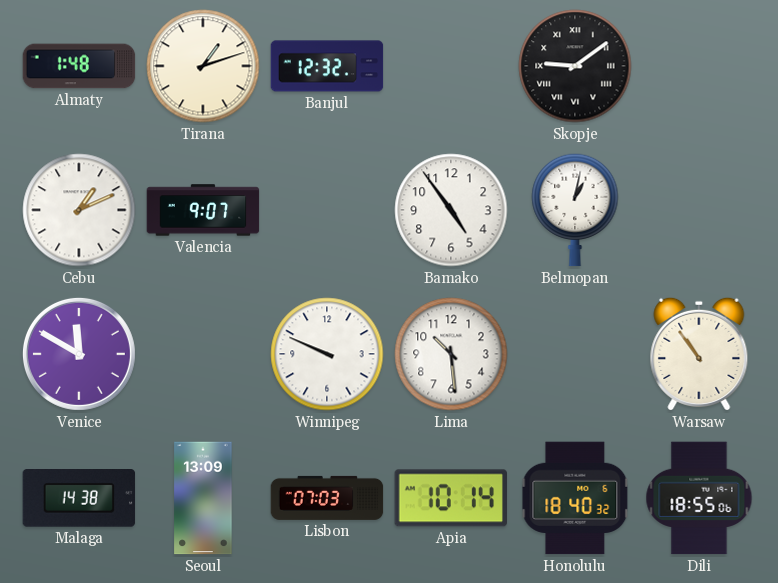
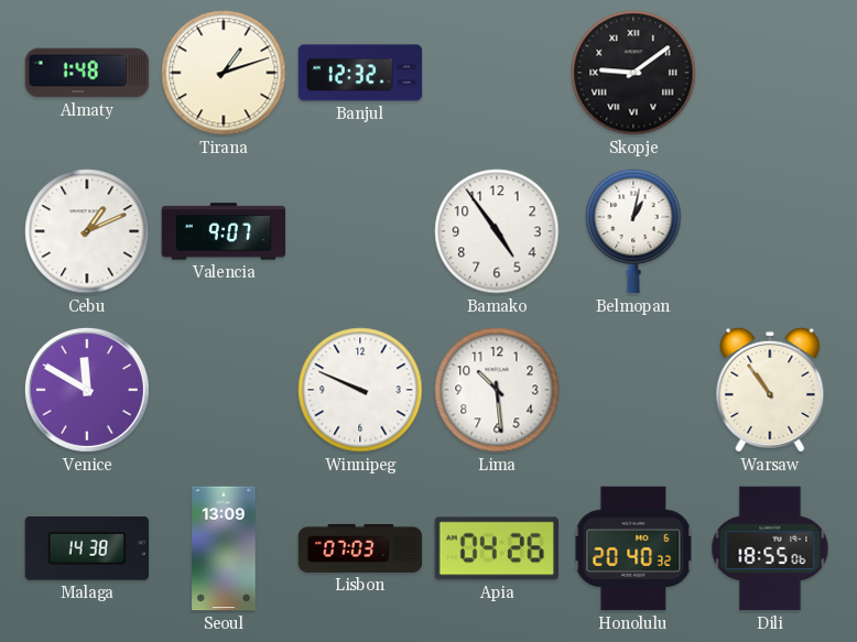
Apia: 10:14 -> 04:26
Honolulu: 18:40 -> 20:40
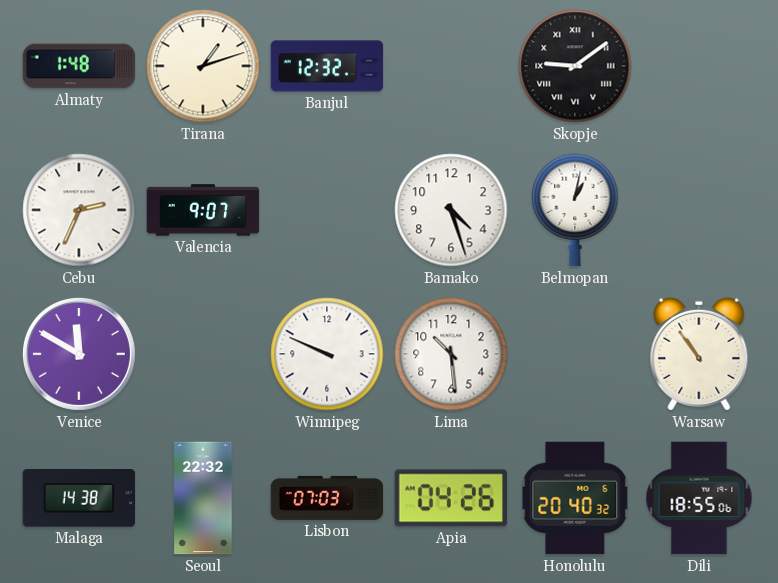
Cebu: 1:11 -> 2:34
Bamako: 4:54 -> 4:27
Seoul: 13:09 -> 22:32
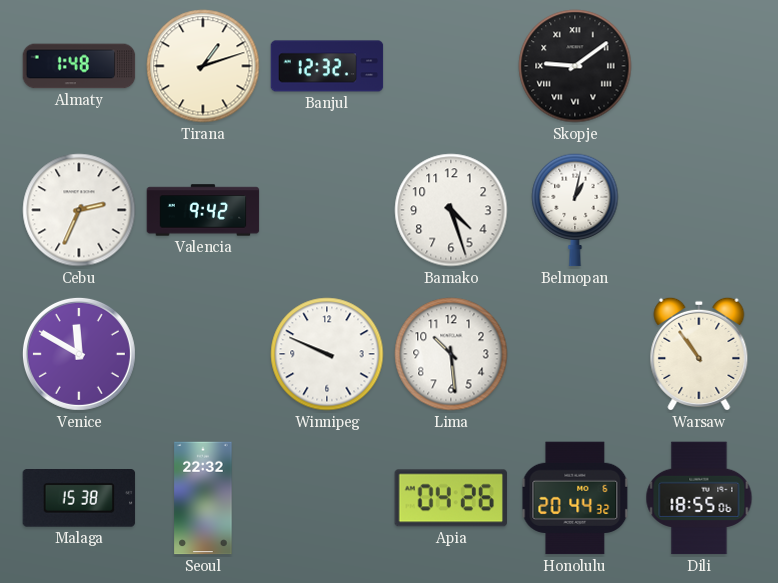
Valencia: 9:07 -> 9:42
Malaga: 14:38 -> 15:38
Lisbon: 07:03 -> none
Honolulu: 20:40 -> 20:44
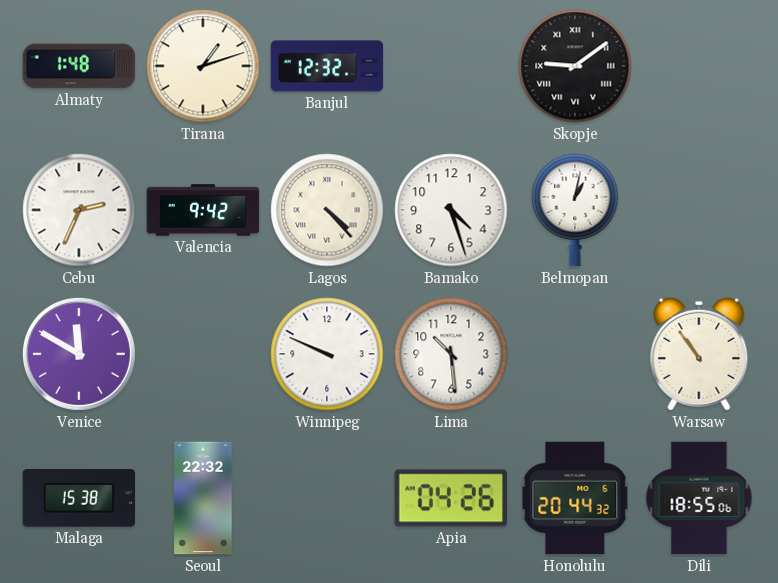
Lagos: none -> 4:23
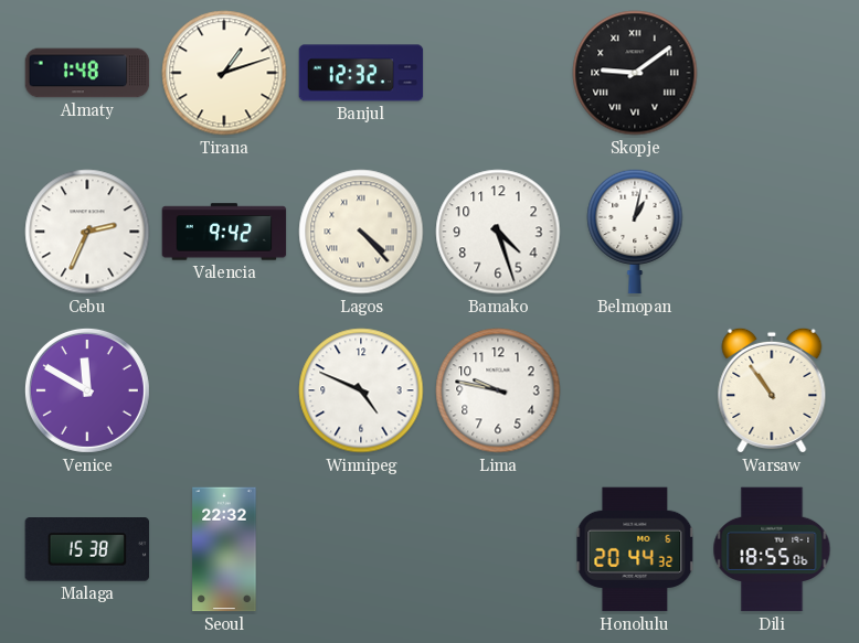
Winnipeg: 9:49 -> 4:49
Lima: 10:29 -> 9:47
Apia: 04:26 -> none
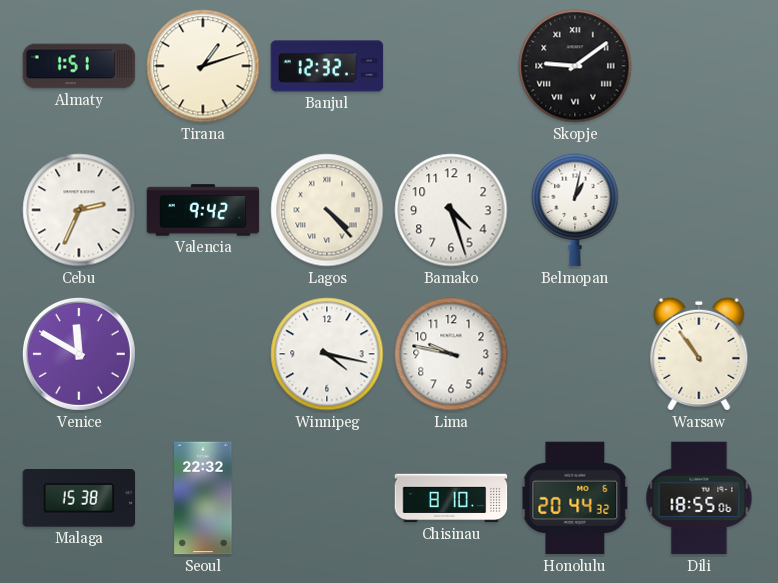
Almaty: 1:48 -> 1:51
Winnipeg: 4:49 -> 4:17
Chisinau: none -> 8:10
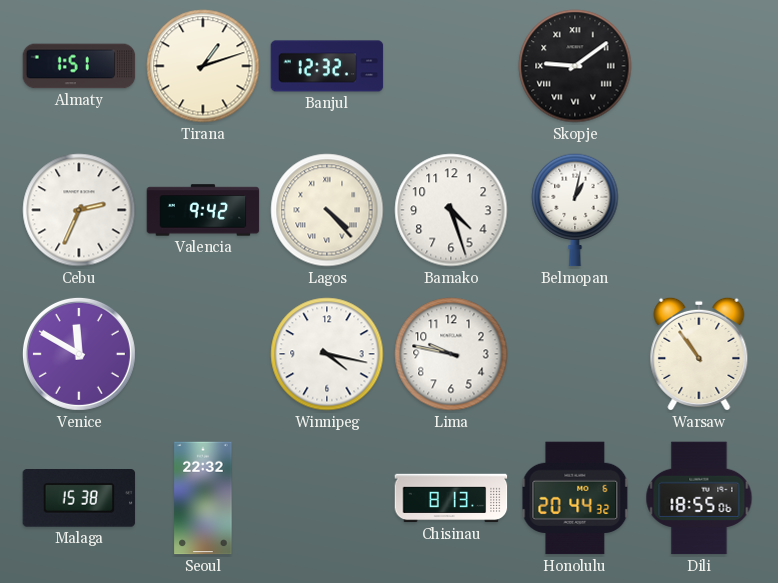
Chisinau: 8:10 -> 8:13
